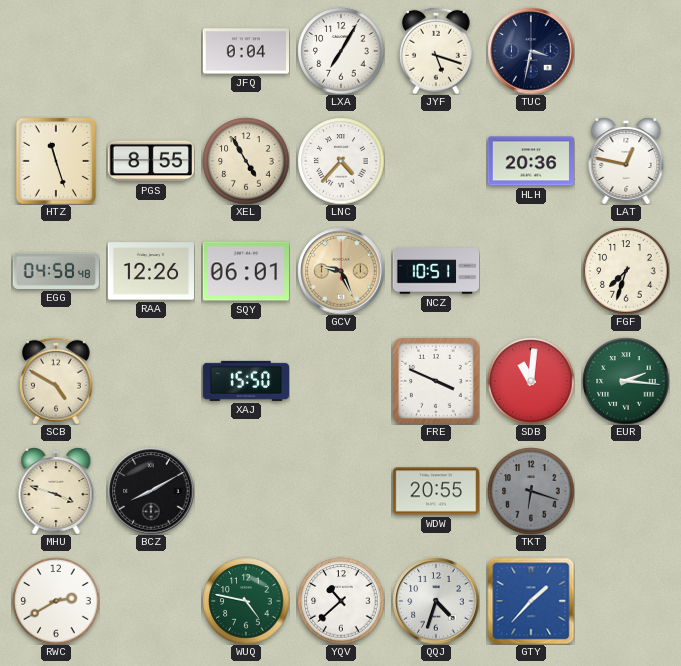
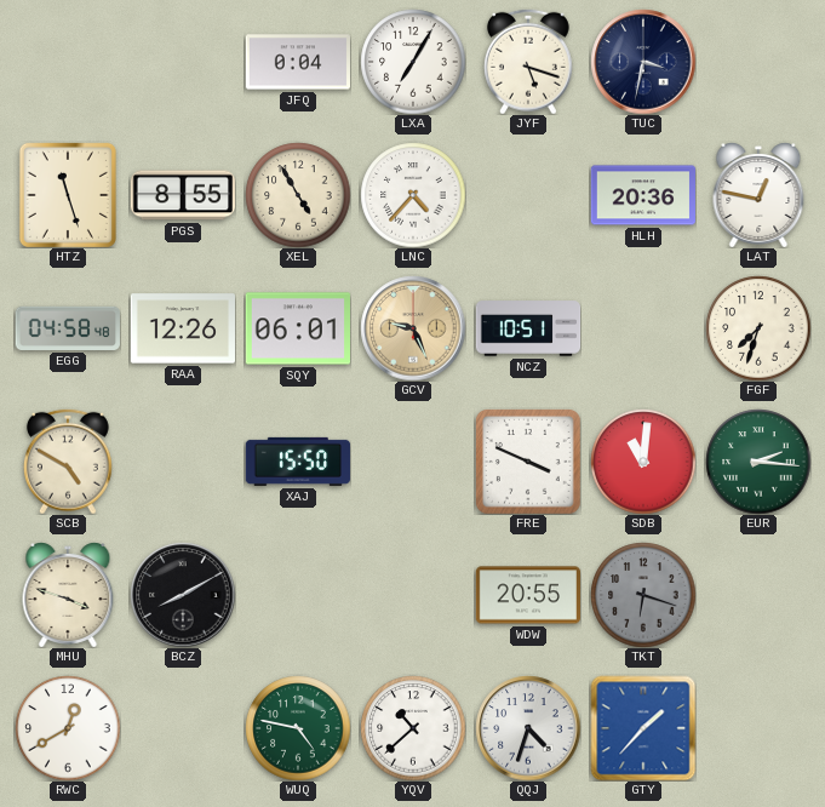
RWC: 2:40 -> 12:40
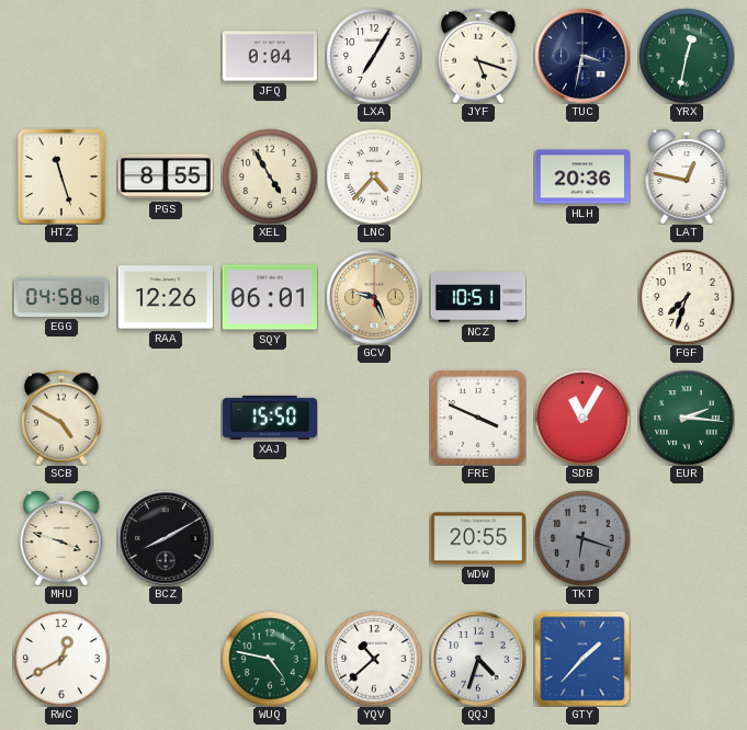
YRX: none -> 12:32
SDB: 11:01 -> 11:05
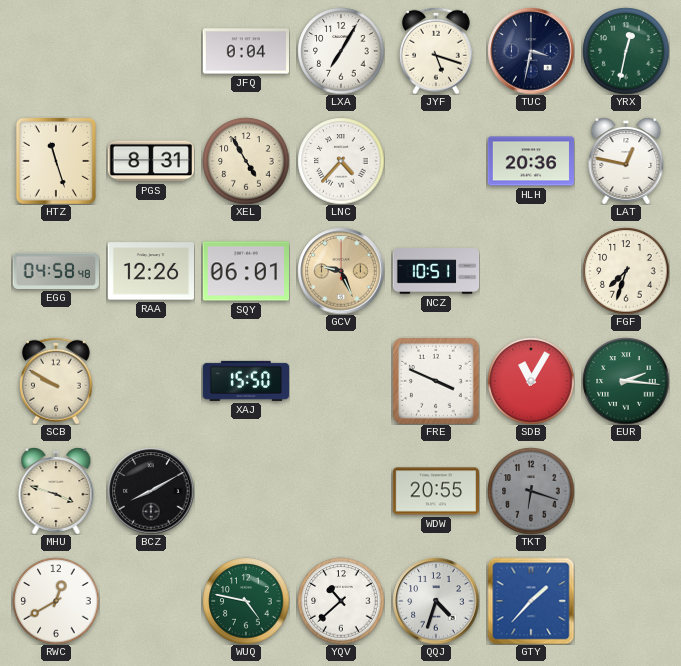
PGS: 8:55 -> 8:31
SCB: 4:50 -> 9:50
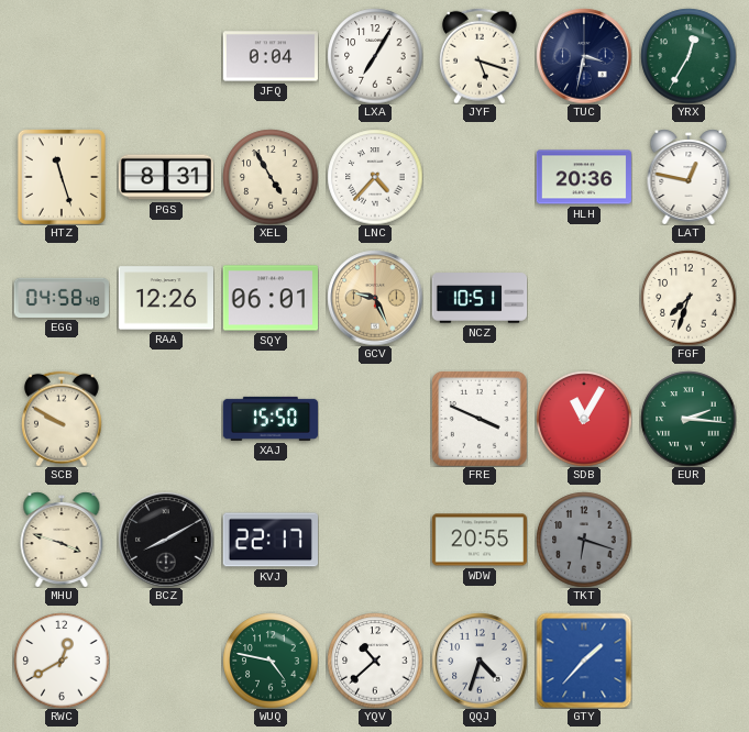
YRX: 12:32 -> 12:35
KVJ: none -> 22:17
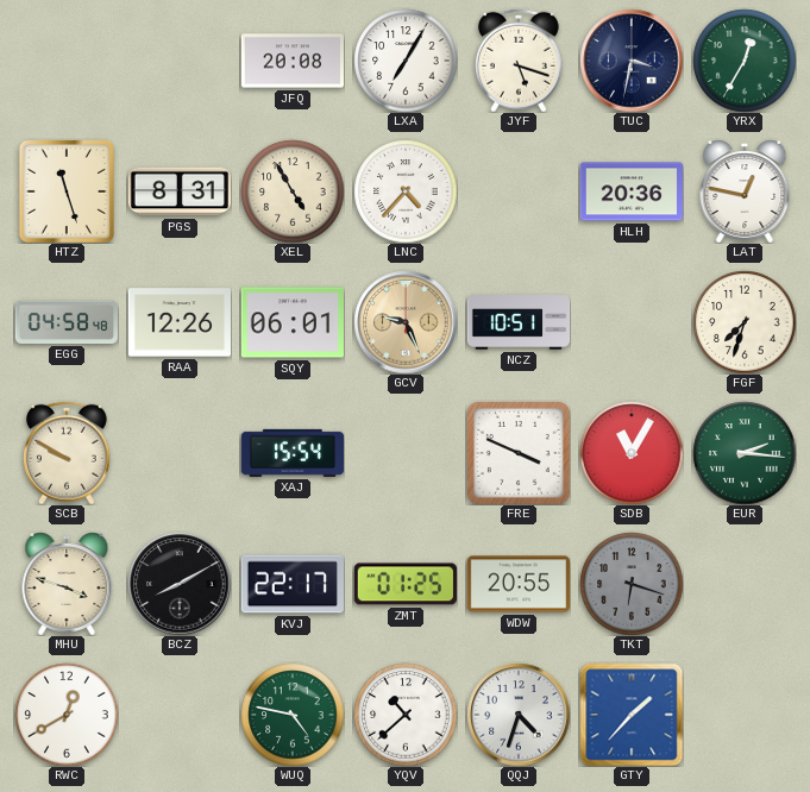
JFQ: 0:04 -> 20:08
XAJ: 15:50 -> 15:54
ZMT: none -> 01:25
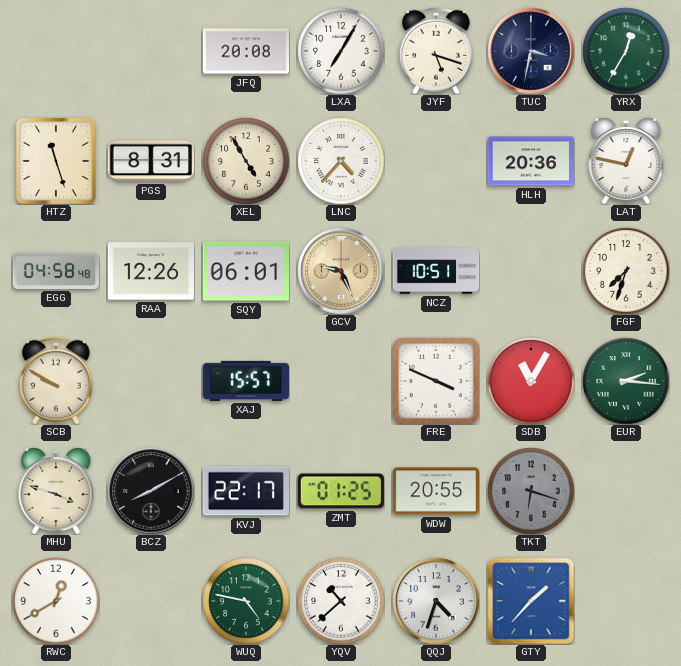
XAJ: 15:54 -> 15:57
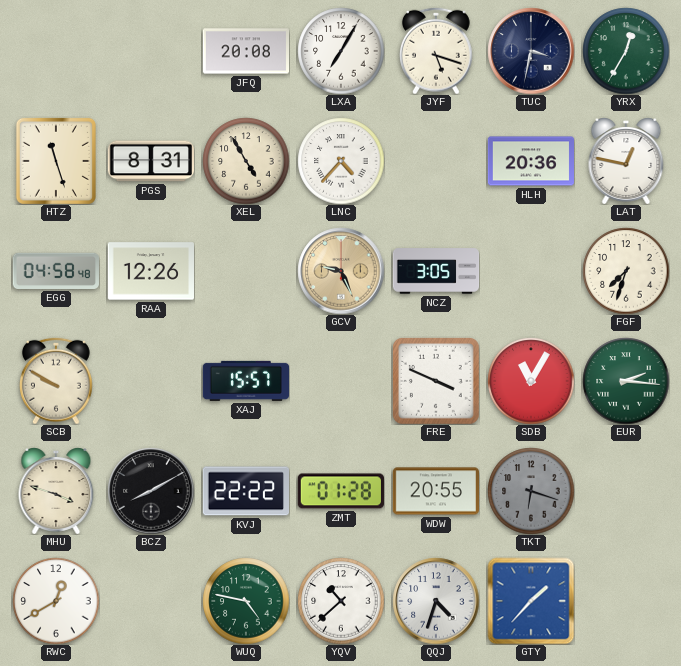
SQY: 06:01 -> none
NCZ: 10:51 -> 3:05
KVJ: 22:17 -> 22:22
ZMT: 01:25 -> 01:28
